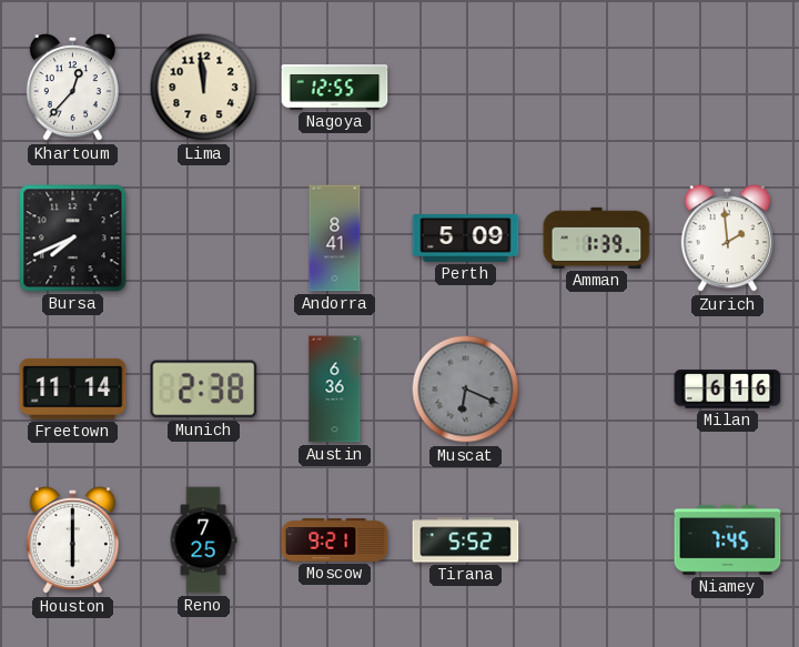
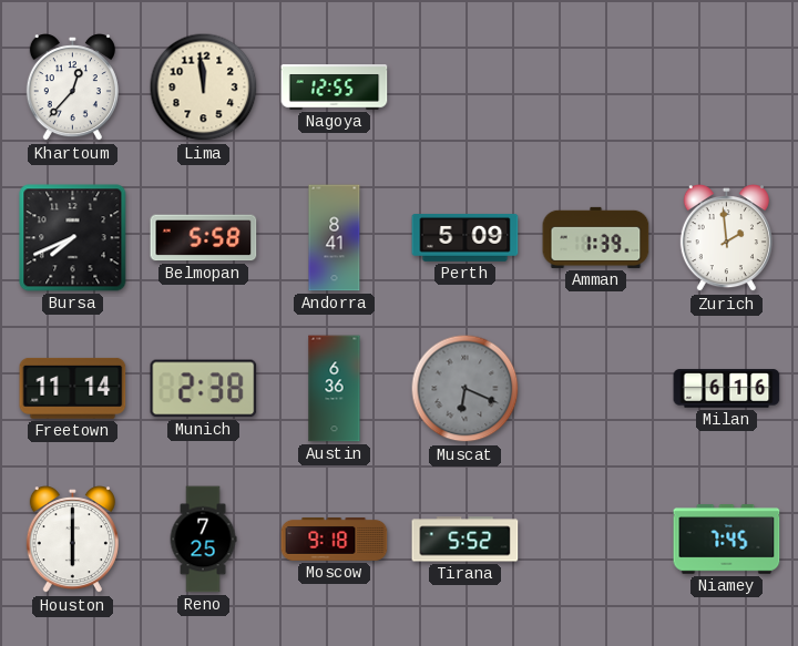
Belmopan: none -> 5:58
Moscow: 9:21 -> 9:18
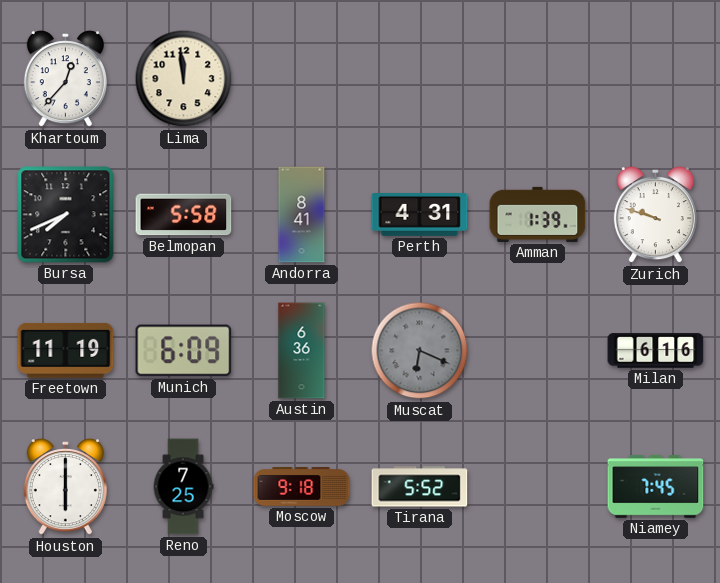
Nagoya: 12:55 -> none
Perth: 5:09 -> 4:31
Zurich: 1:59 -> 9:48
Freetown: 11:14 -> 11:19
Munich: 2:38 -> 6:09
